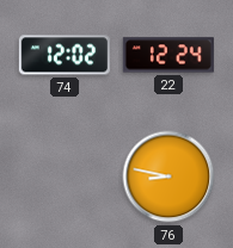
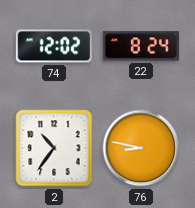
22: 12:24 -> 8:24
2: none -> 10:36
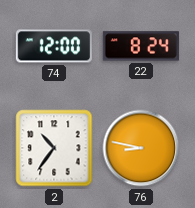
74: 12:02 -> 12:00
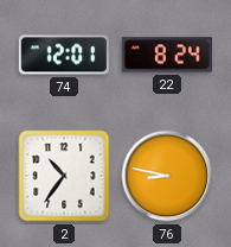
74: 12:00 -> 12:01
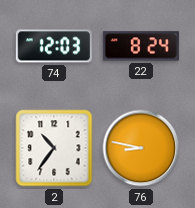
74: 12:01 -> 12:03
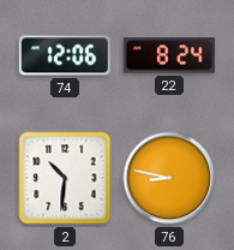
74: 12:03 -> 12:06
2: 10:36 -> 10:31
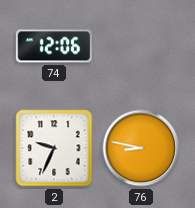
22: 8:24 -> none
2: 10:31 -> 9:34
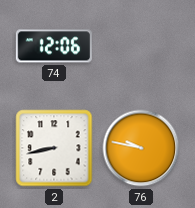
2: 9:34 -> 8:43
76: 8:47 -> 9:47
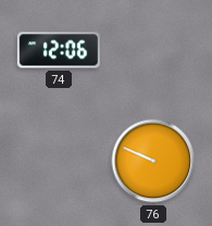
2: 8:43 -> none
76: 9:47 -> 9:49
